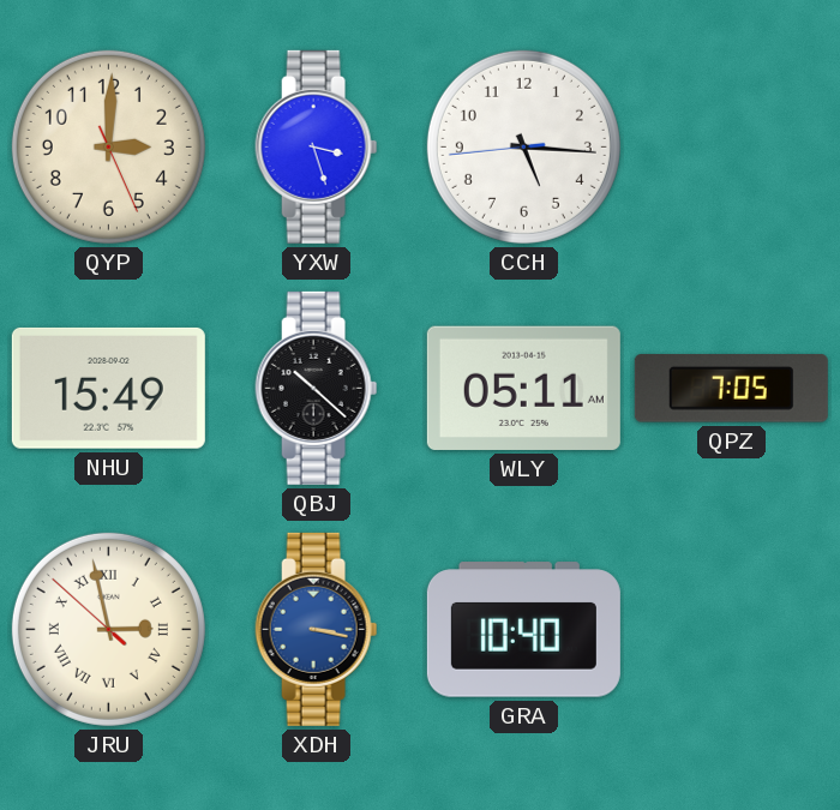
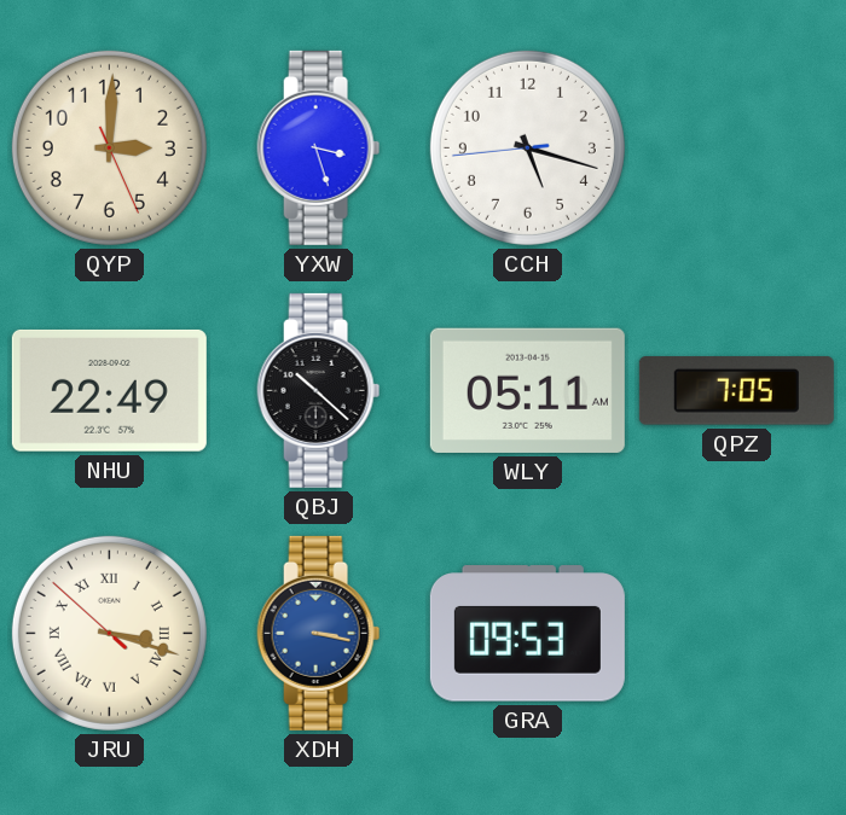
CCH: 5:15 -> 5:17
NHU: 15:49 -> 22:49
JRU: 2:57 -> 3:17
GRA: 10:40 -> 09:53
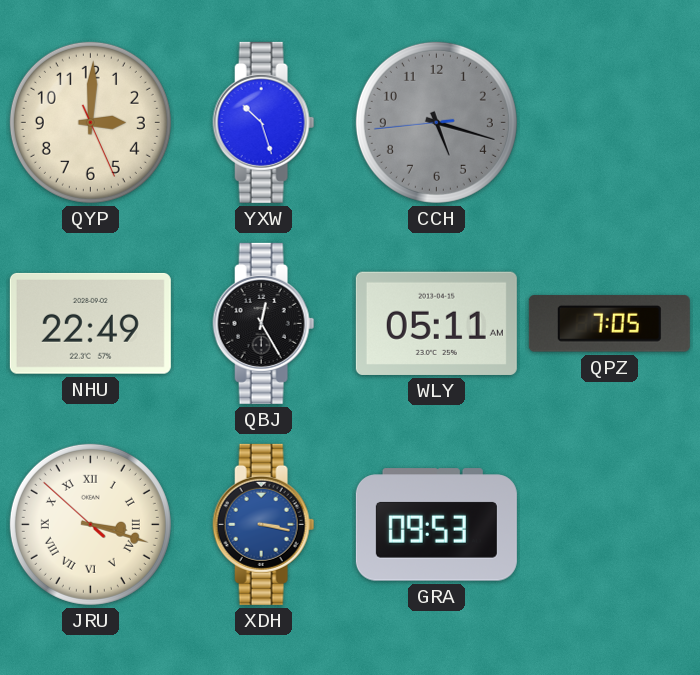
YXW: 3:27 -> 10:27
CCH dial: white -> grey
QBJ: 10:22 -> 12:25
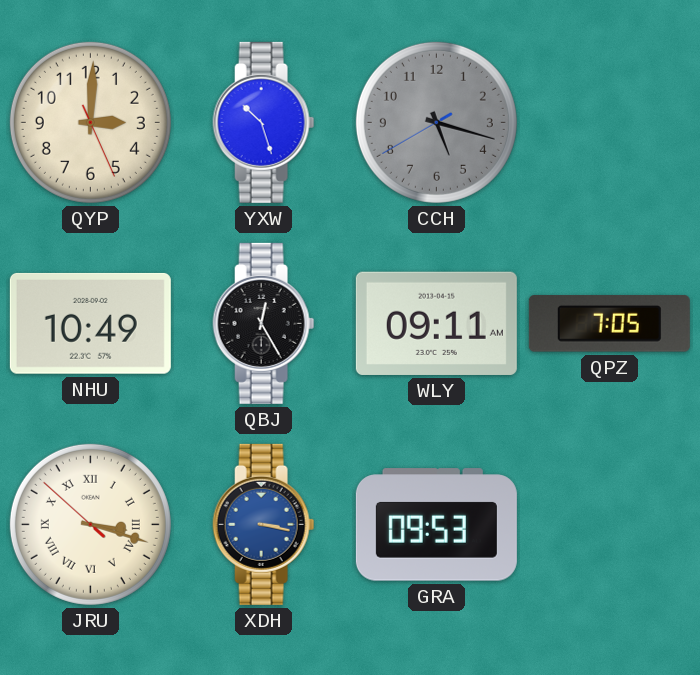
CCH: 5:17:44 -> 5:17:40
NHU: 22:49 -> 10:49
WLY: 05:11 -> 09:11
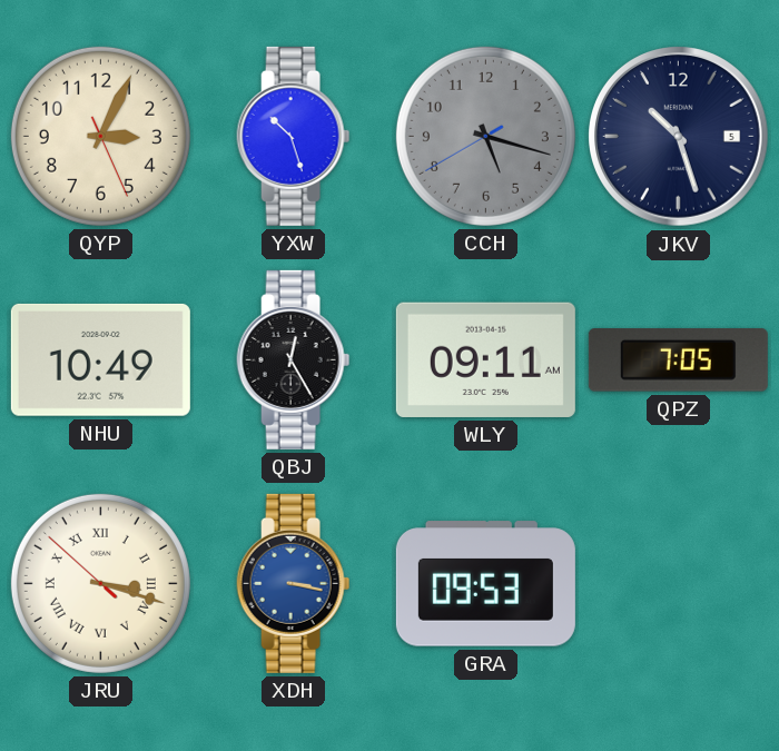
QYP: 3:00 -> 3:04
JKV: none -> 10:27
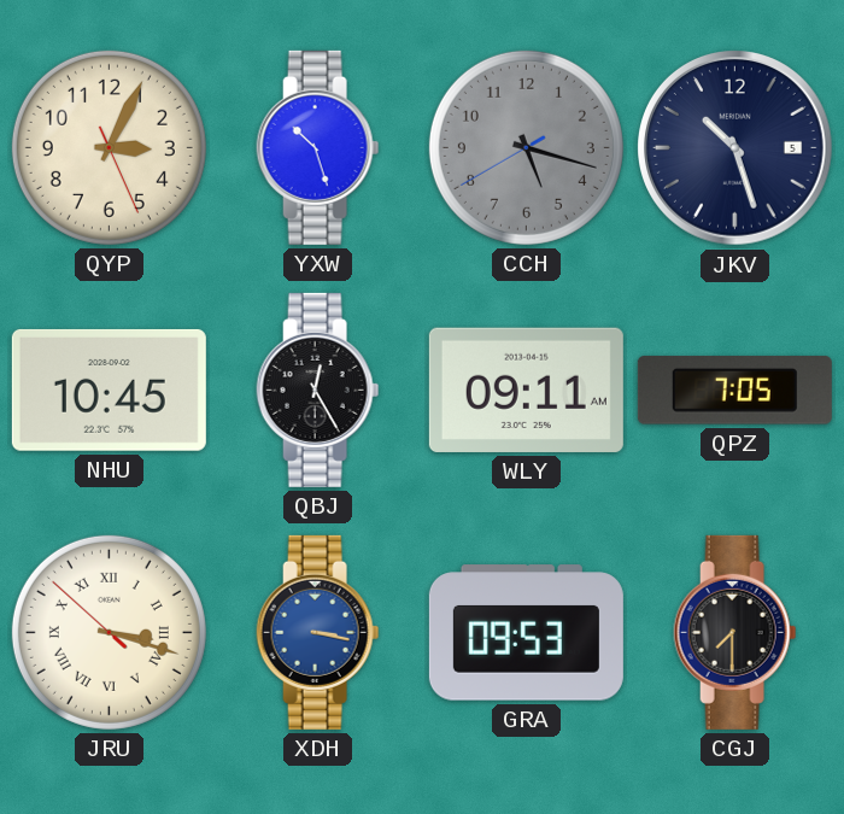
NHU: 10:49 -> 10:45
CGJ: none -> 7:30
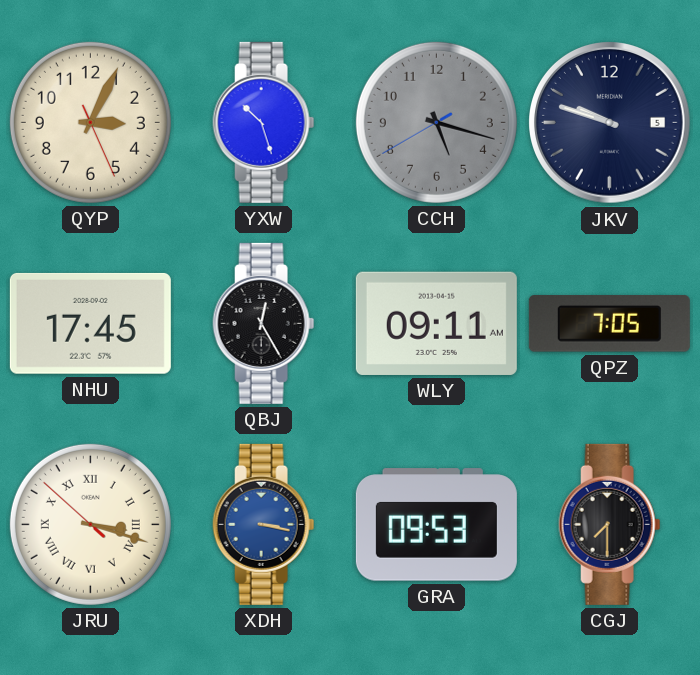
JKV: 10:27 -> 9:48
NHU: 10:45 -> 17:45
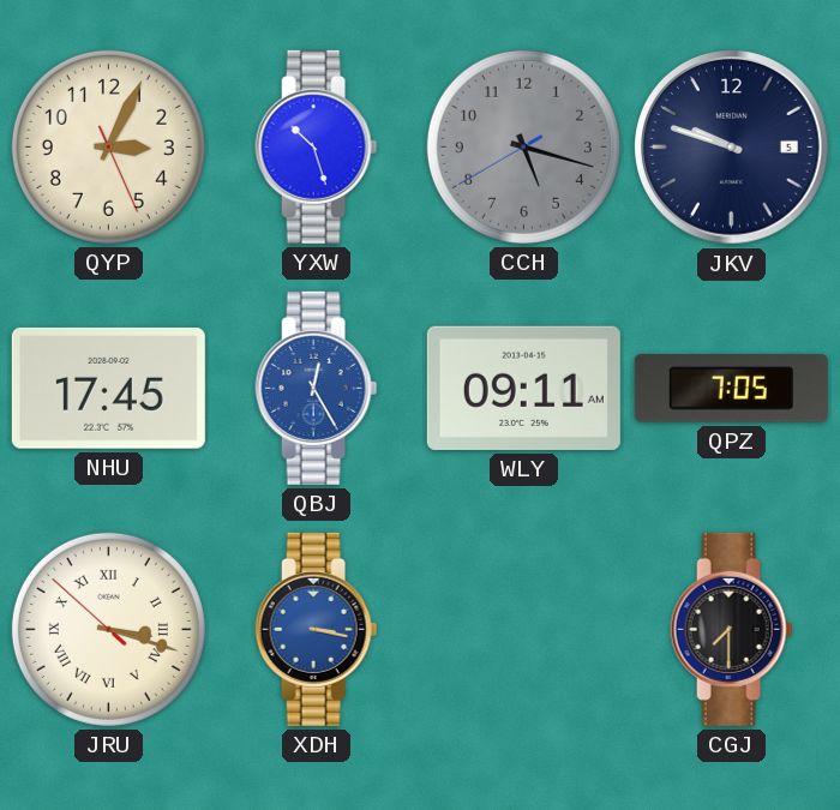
QBJ dial: black -> blue
GRA: 09:53 -> none
